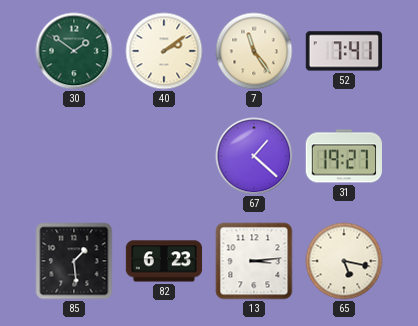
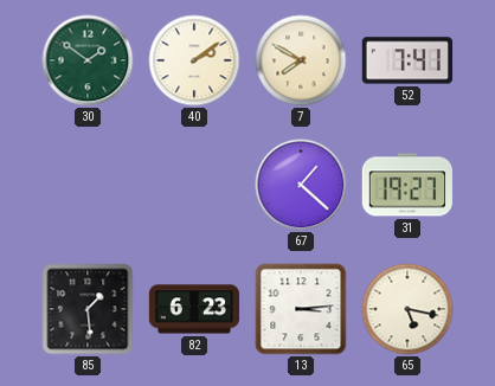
7: 11:24 -> 7:50
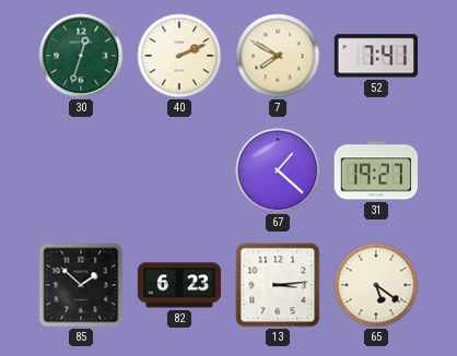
30: 1:51 -> 12:33
40: 2:09 -> 2:11
85: 1:29 -> 1:52
65: 5:17 -> 5:21
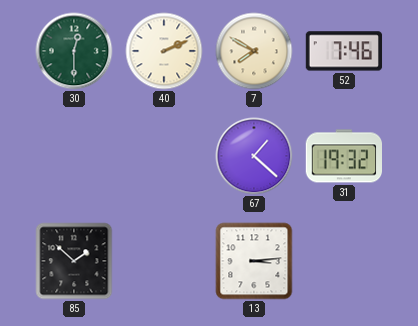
30: 12:33 -> 12:30
52: 7:41 -> 7:46
31: 19:27 -> 19:32
82: 6:23 -> none
65: 5:21 -> none
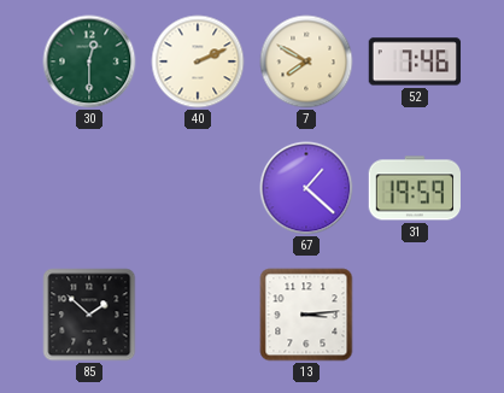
31: 19:32 -> 19:59
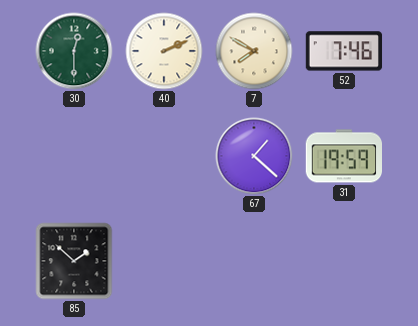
13: 3:14 -> none
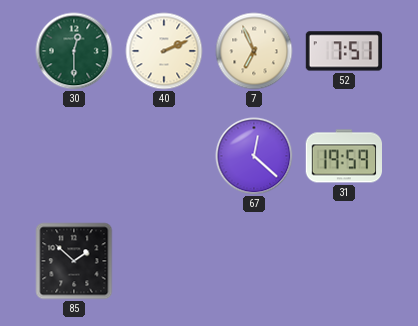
7: 7:50 -> 6:56
52: 7:46 -> 7:51
67: 1:22 -> 12:22
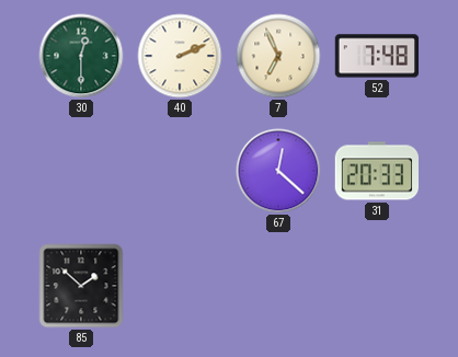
52: 7:51 -> 7:48
31: 19:59 -> 20:33
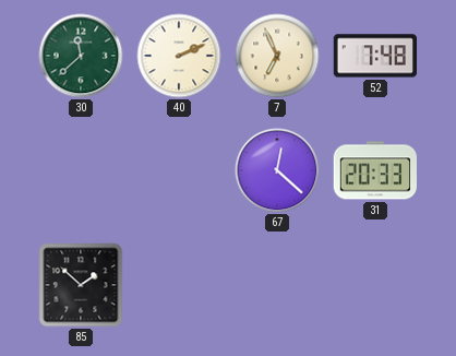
30: 12:30 -> 11:38
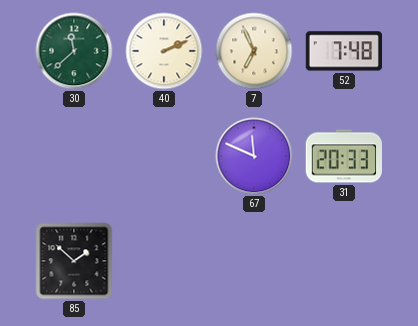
67: 12:22 -> 11:49
